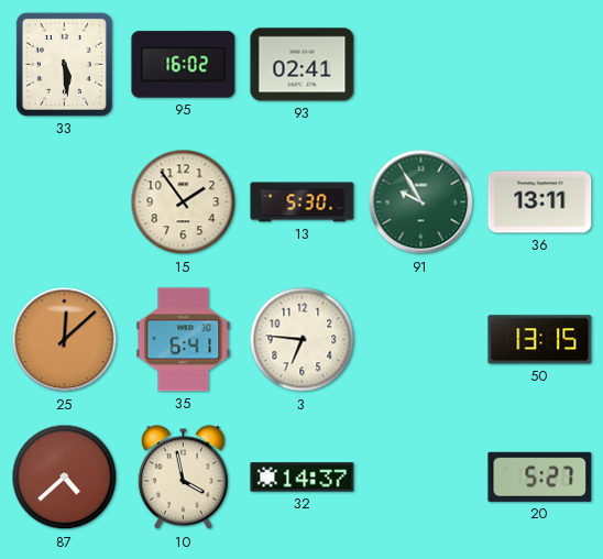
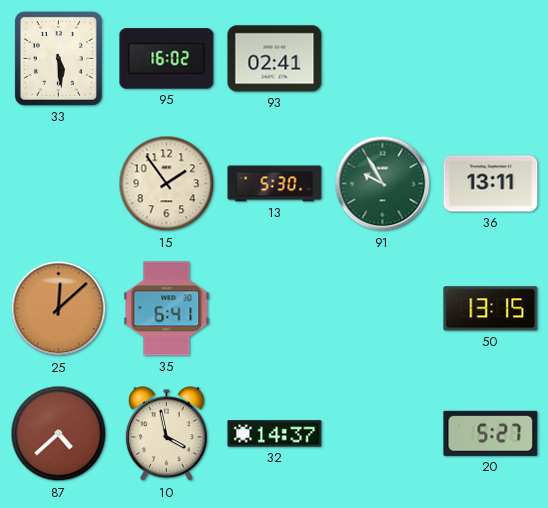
3: 6:46 -> none
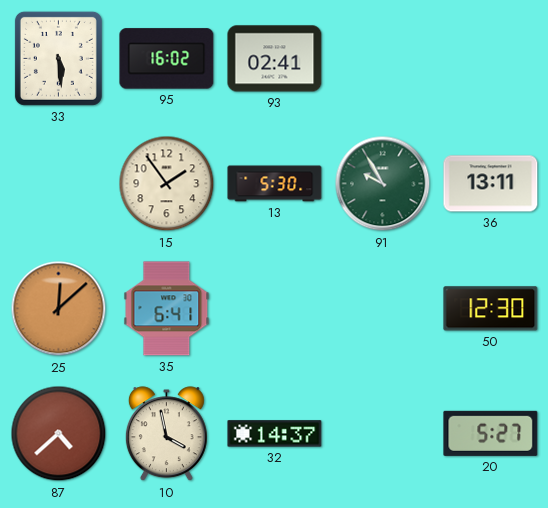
50: 13:15 -> 12:30
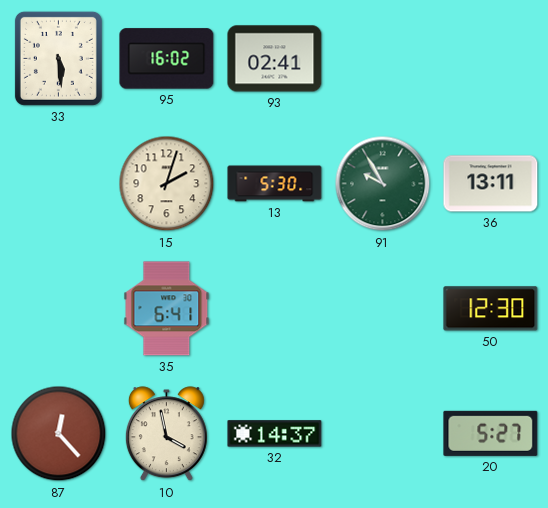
15: 1:54 -> 2:03
25: 12:08 -> none
87: 4:38 -> 12:23
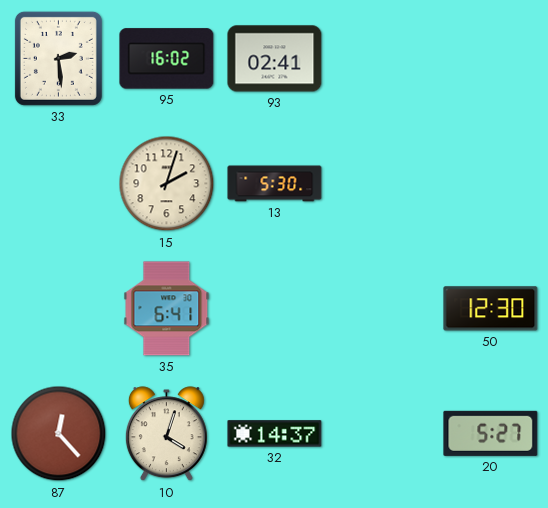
33: 5:29 -> 2:29
91: 9:55 -> none
36: 13:11 -> none
10: 3:58 -> 4:03
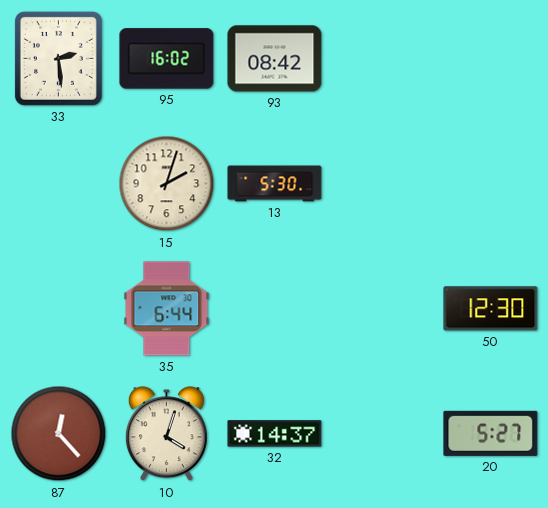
93: 02:41 -> 08:42
35: 6:41 -> 6:44
